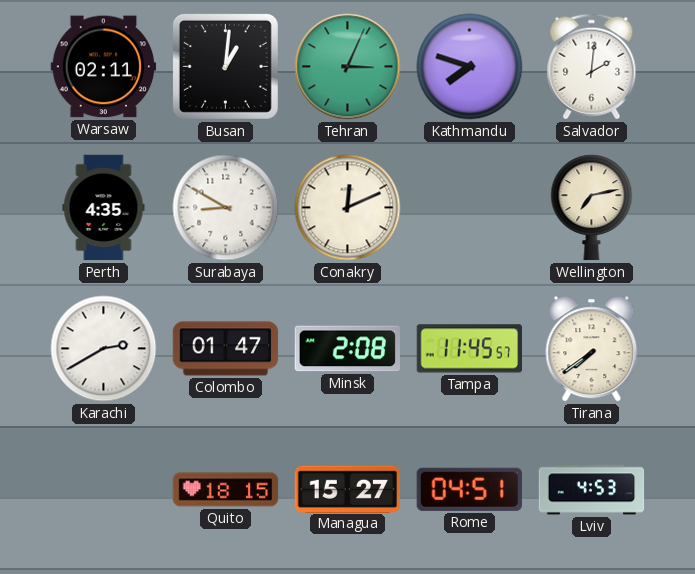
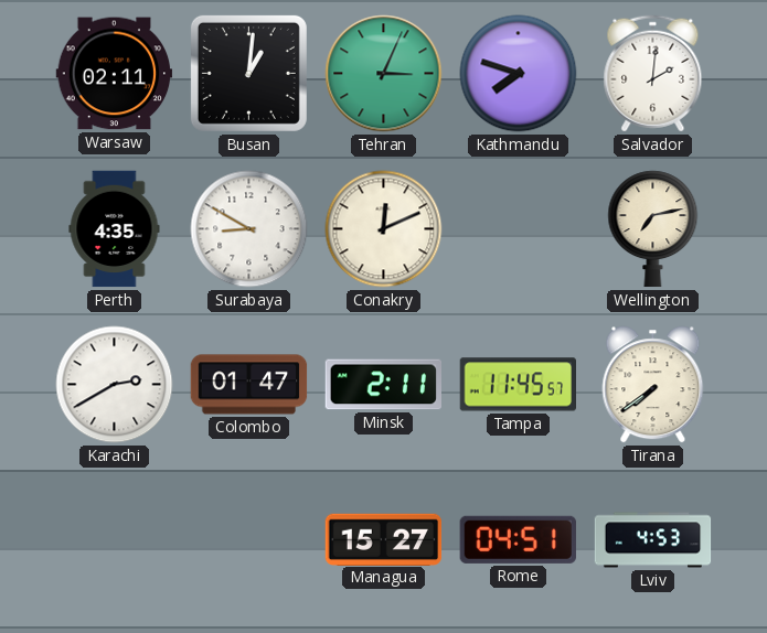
Minsk: 2:08 -> 2:11
Quito: 18:15 -> none
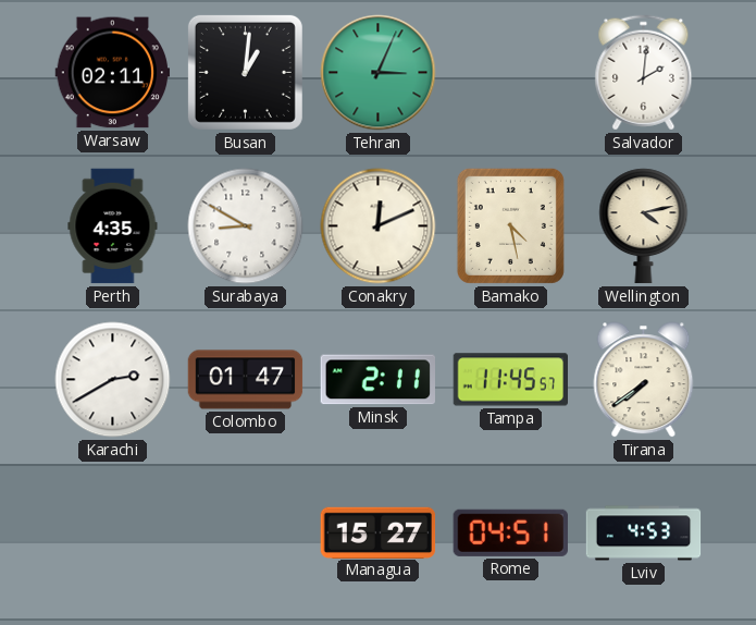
Kathmandu: 7:48 -> none
Bamako: none -> 4:28
Wellington: 7:13 -> 4:13
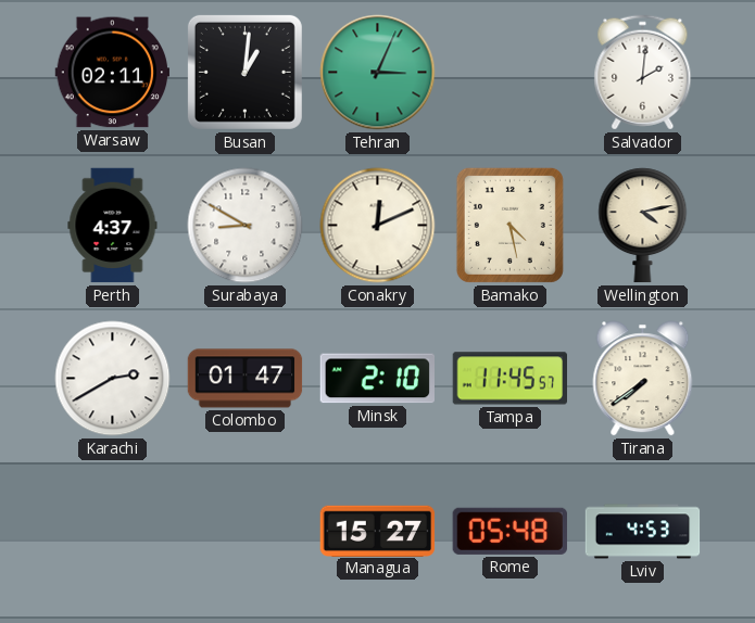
Perth: 4:35 -> 4:37
Minsk: 2:11 -> 2:10
Rome: 04:51 -> 05:48
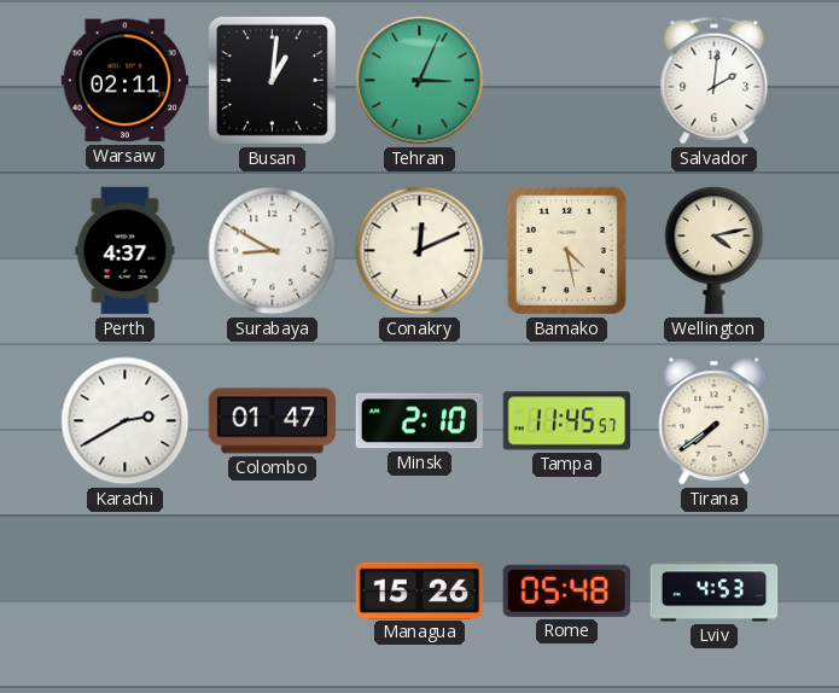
Managua: 15:27 -> 15:26
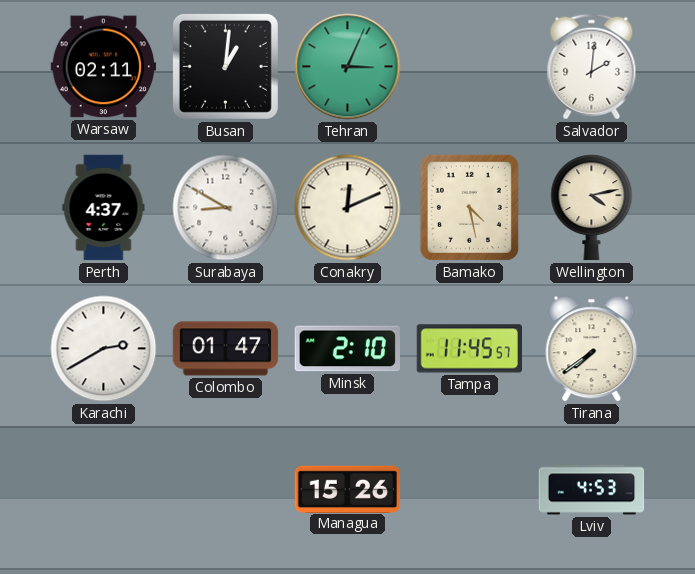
Rome: 05:48 -> none
